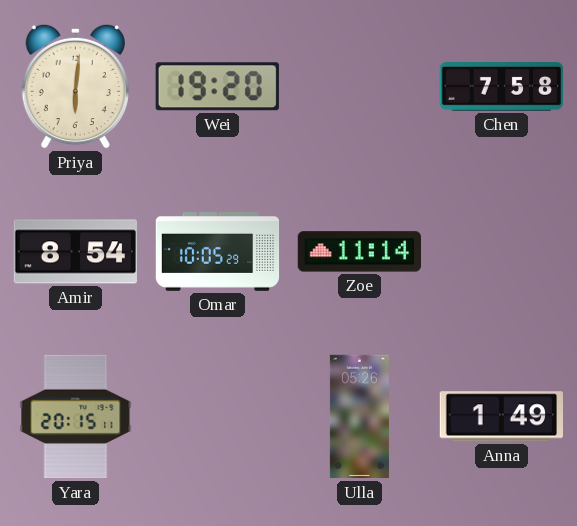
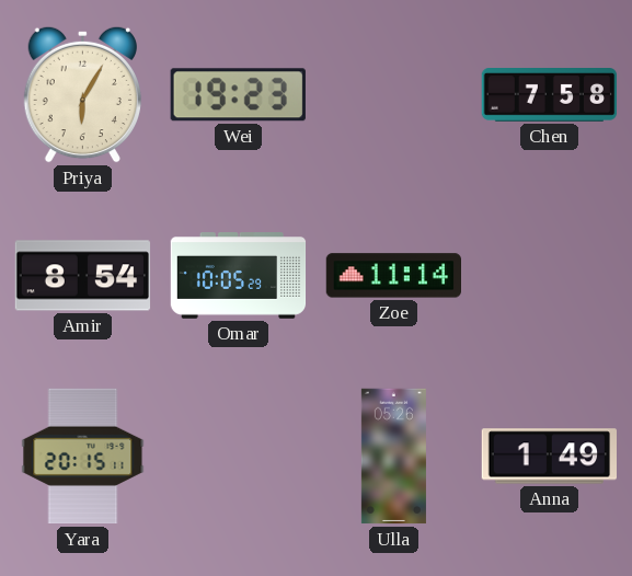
Priya: 6:01 -> 6:05
Wei: 19:20 -> 19:23
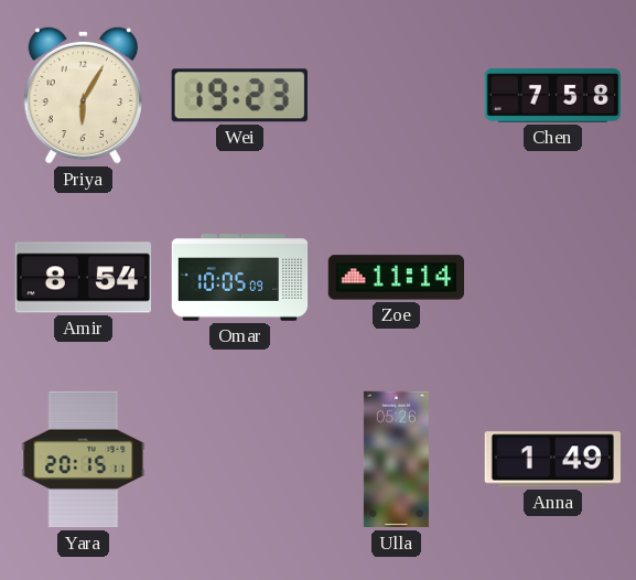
Omar: 10:05:29 -> 10:05:09
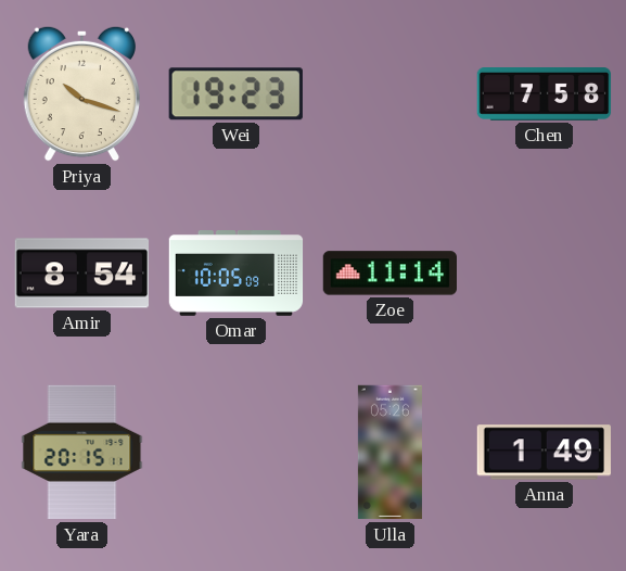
Priya: 6:05 -> 10:18
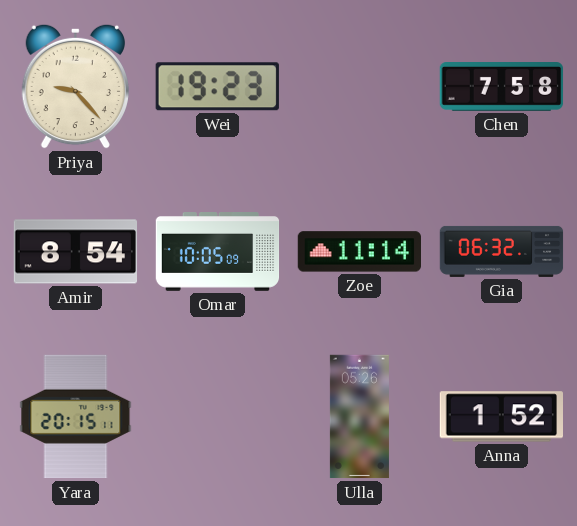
Priya: 10:18 -> 9:23
Gia: none -> 06:32
Anna: 1:49 -> 1:52
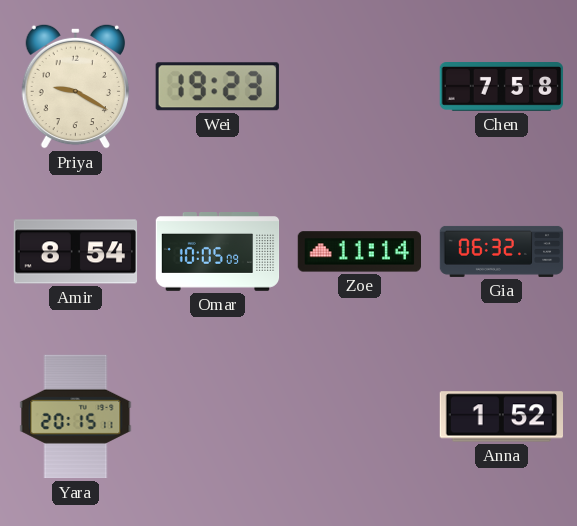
Priya: 9:23 -> 9:20
Ulla: 05:26 -> none
